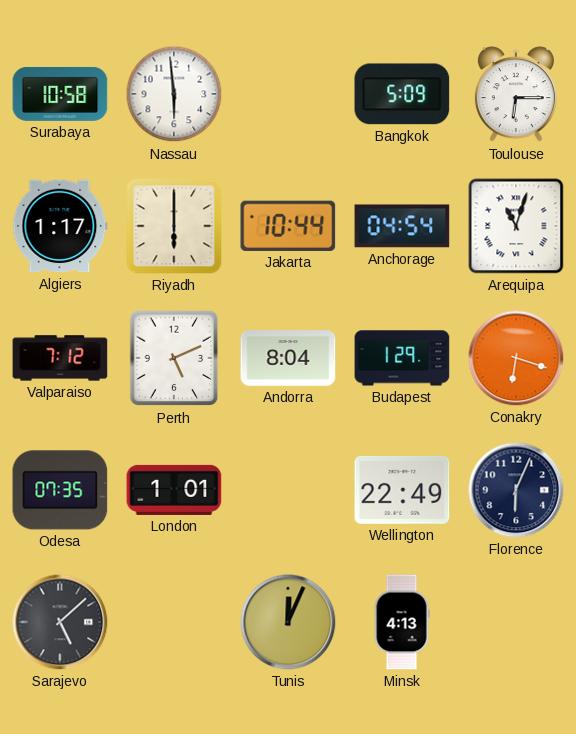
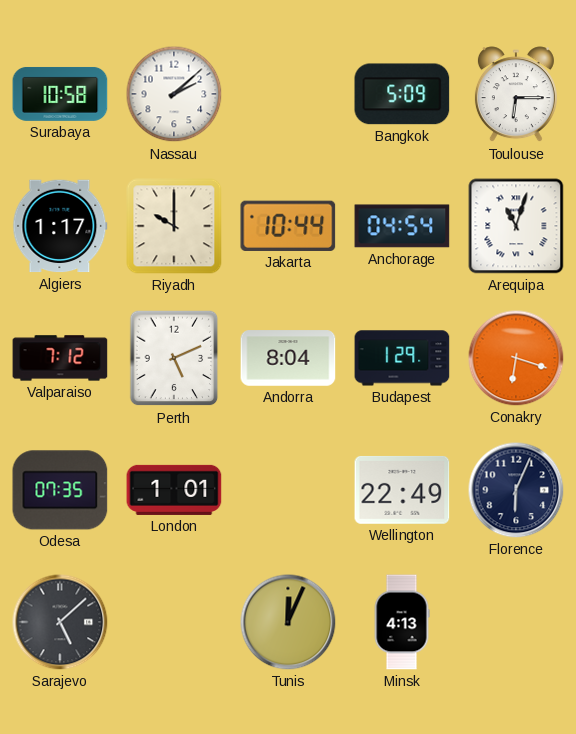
Nassau: 5:59 -> 2:08
Riyadh: 6:00 -> 10:00
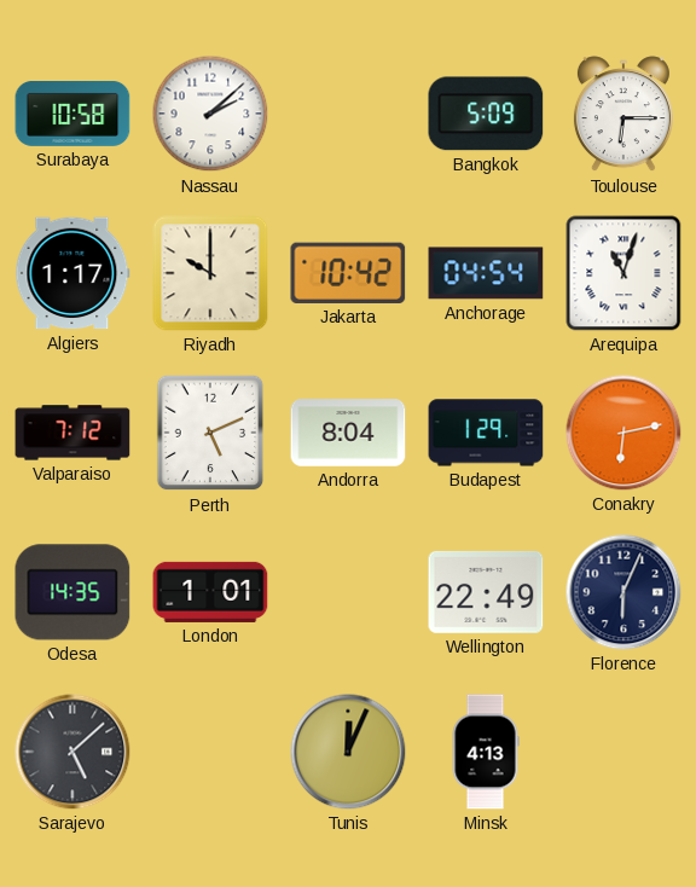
Jakarta: 10:44 -> 10:42
Conakry: 6:18 -> 6:13
Odesa: 07:35 -> 14:35
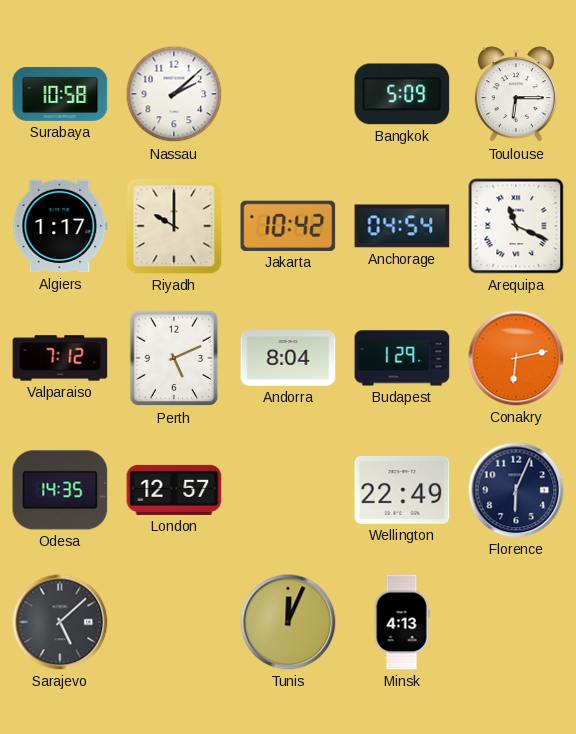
Arequipa: 11:03 -> 11:19
London: 1:01 -> 12:57
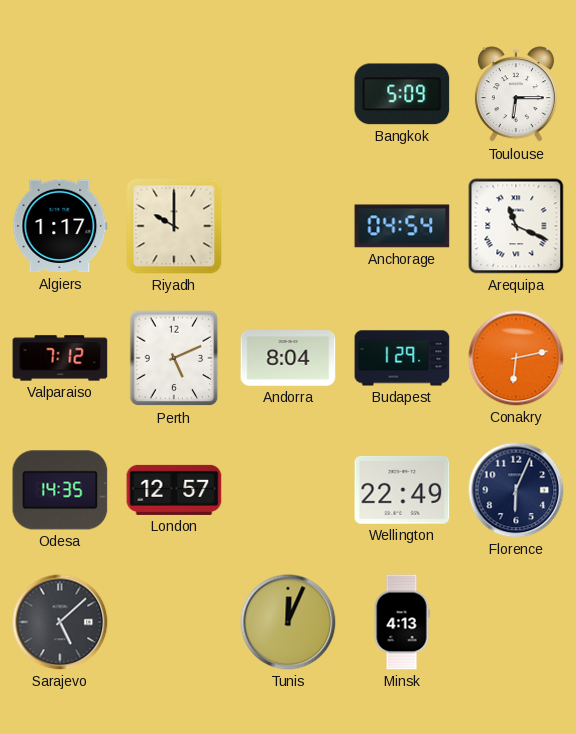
Surabaya: 10:58 -> none
Nassau: 2:08 -> none
Jakarta: 10:42 -> none
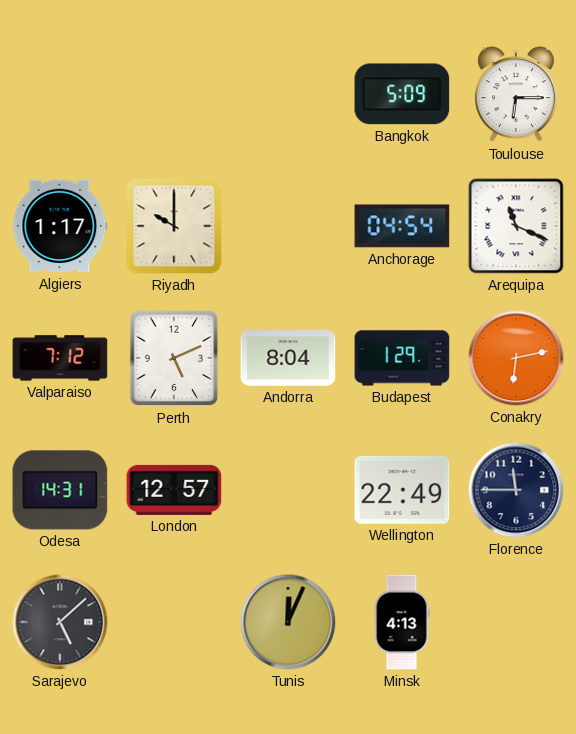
Odesa: 14:35 -> 14:31
Florence: 6:04 -> 11:45
